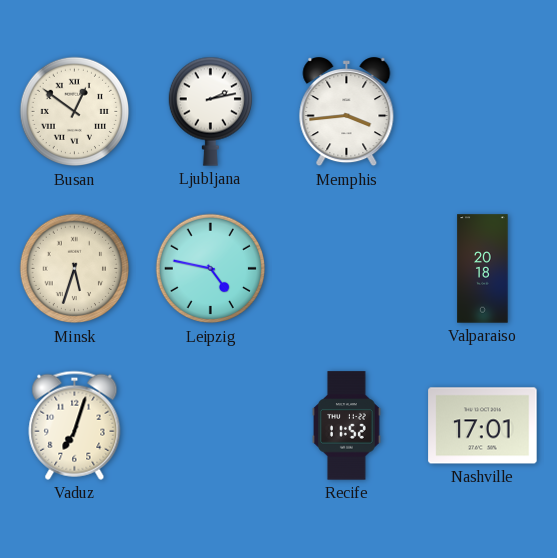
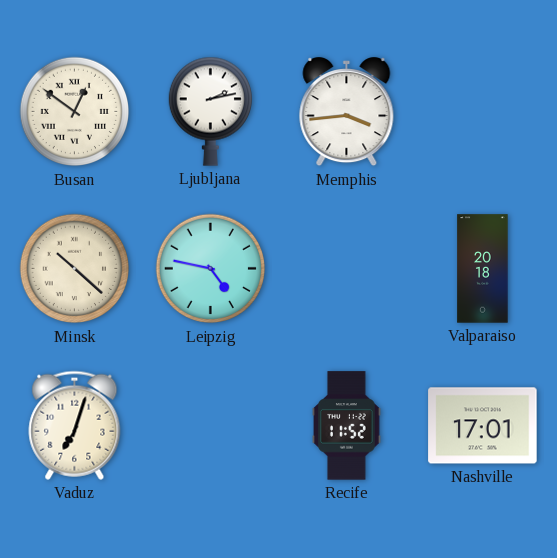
Minsk: 5:33 -> 10:22
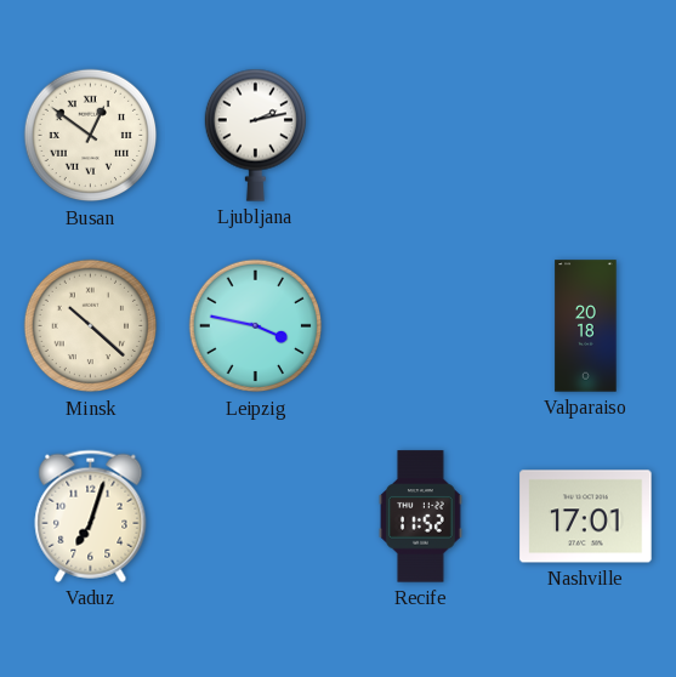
Memphis: 3:44 -> none
Leipzig: 4:47 -> 3:47
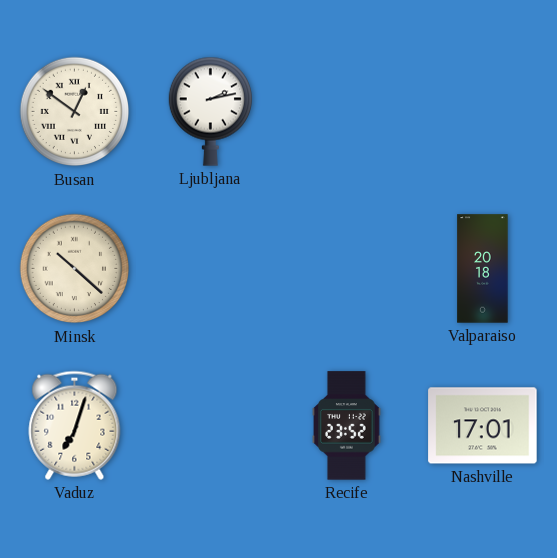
Leipzig: 3:47 -> none
Recife: 11:52 -> 23:52
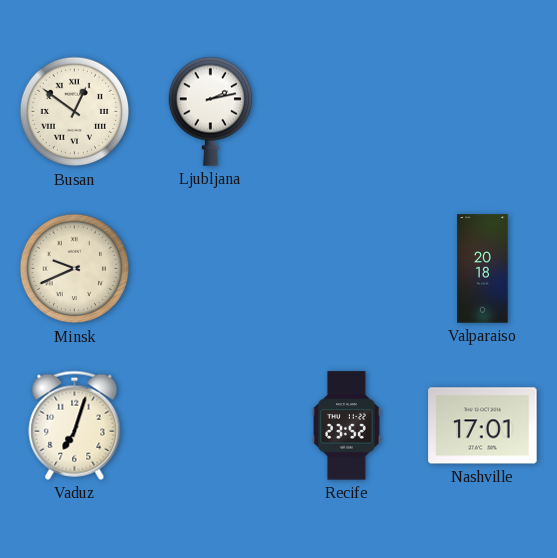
Minsk: 10:22 -> 9:41
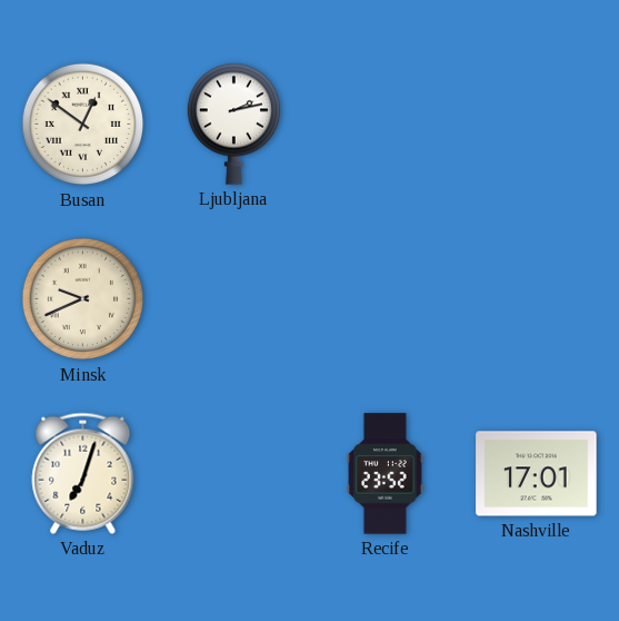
Valparaiso: 20:18 -> none
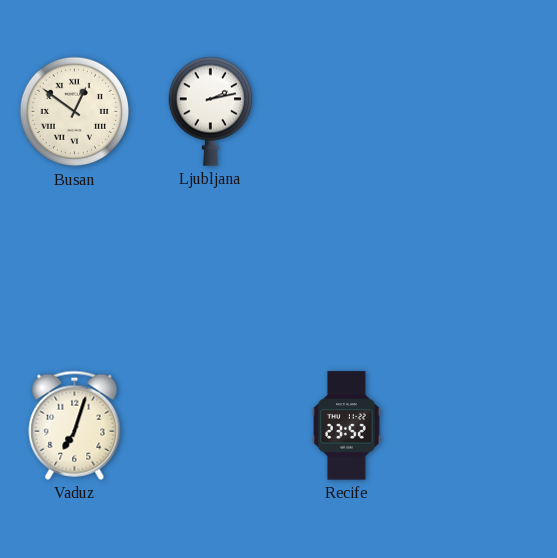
Minsk: 9:41 -> none
Nashville: 17:01 -> none
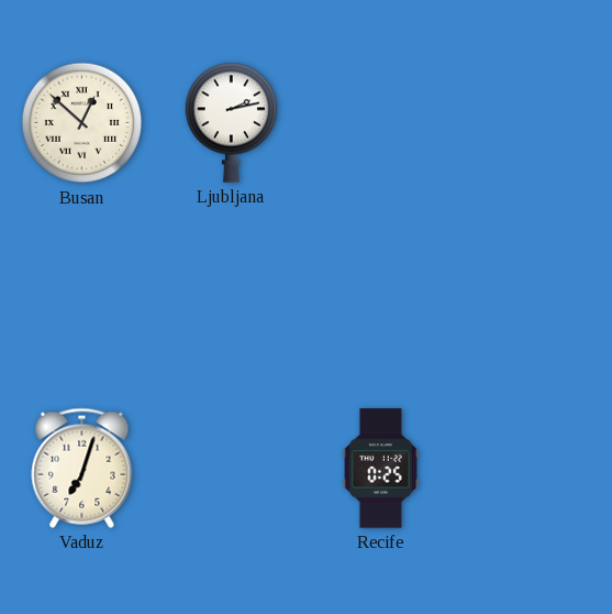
Busan: 12:51 -> 12:52
Recife: 23:52 -> 0:25
